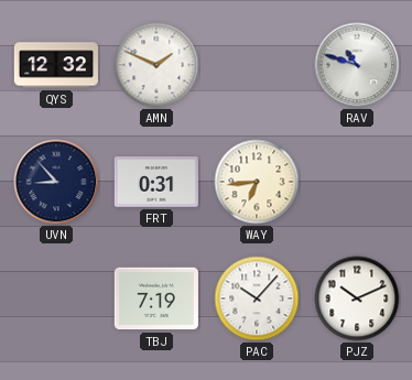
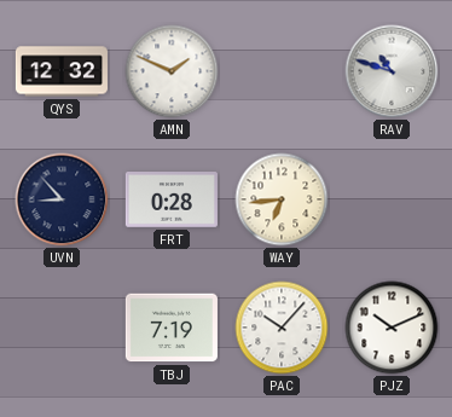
FRT: 0:31 -> 0:28
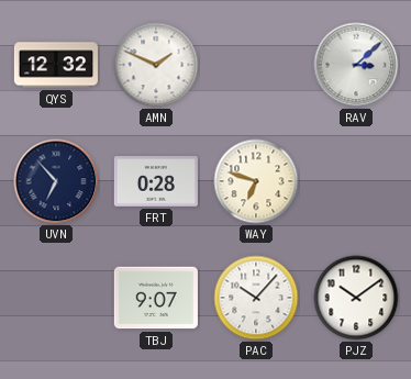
RAV: 10:48 -> 3:08
UVN: 8:53 -> 6:53
WAY: 6:44 -> 6:48
TBJ: 7:19 -> 9:07
PJZ: 10:11 -> 10:09
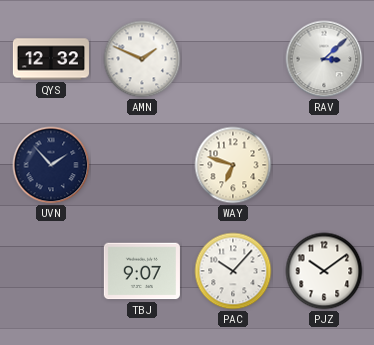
UVN: 6:53 -> 1:53
FRT: 0:28 -> none
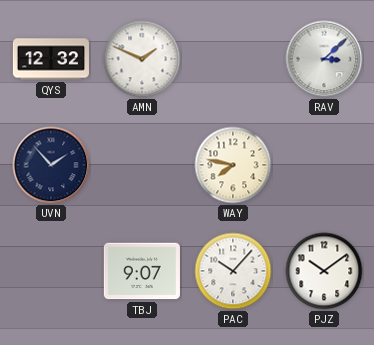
WAY: 6:48 -> 7:47
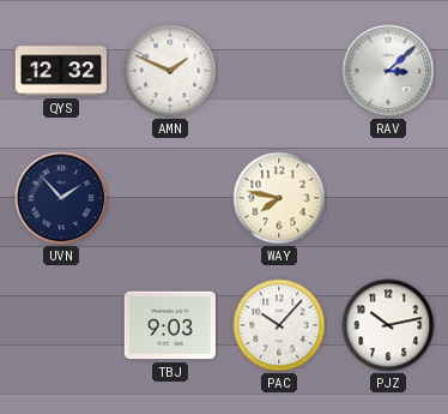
TBJ: 9:07 -> 9:03
PJZ: 10:09 -> 10:13
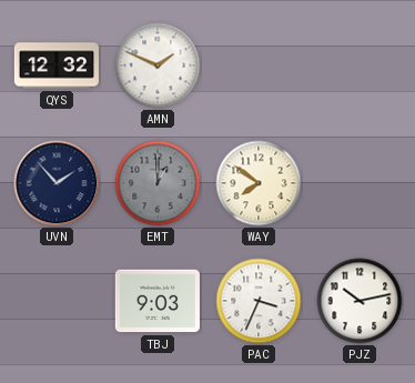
RAV: 3:08 -> none
EMT: none -> 1:00
WAY: 7:47 -> 7:51
PAC: 10:07 -> 3:34
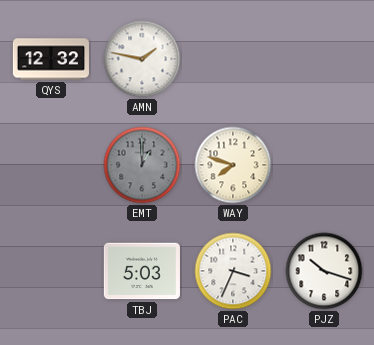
AMN: 1:49 -> 1:47
UVN: 1:53 -> none
WAY: 7:51 -> 7:48
TBJ: 9:03 -> 5:03
PJZ: 10:13 -> 10:18
